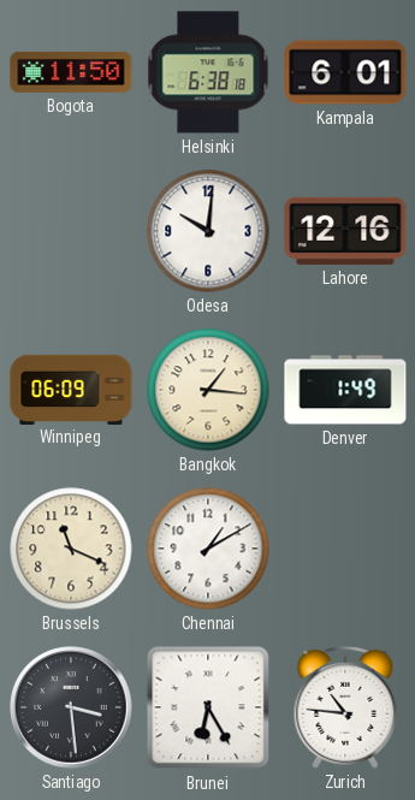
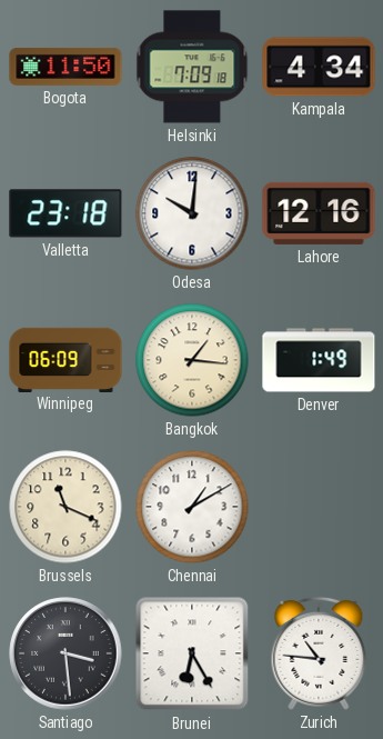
Helsinki: 6:38 -> 7:09
Kampala: 6:01 -> 4:34
Valletta: none -> 23:18
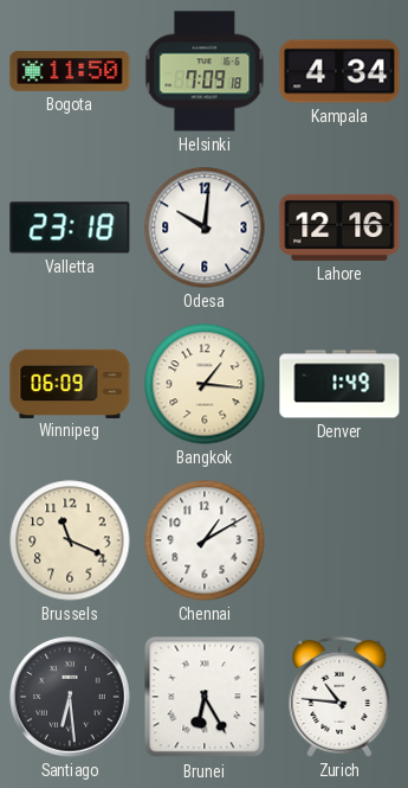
Santiago: 3:29 -> 6:29
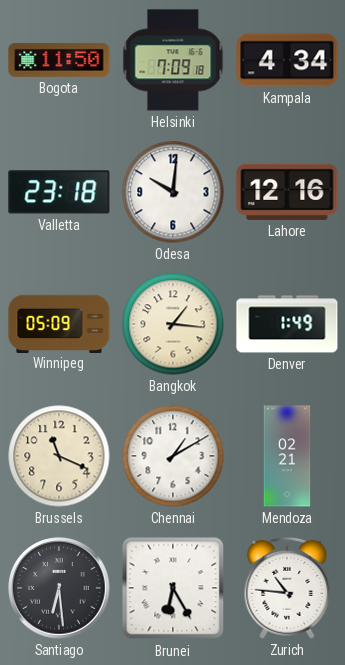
Winnipeg: 06:09 -> 05:09
Mendoza: none -> 02:21
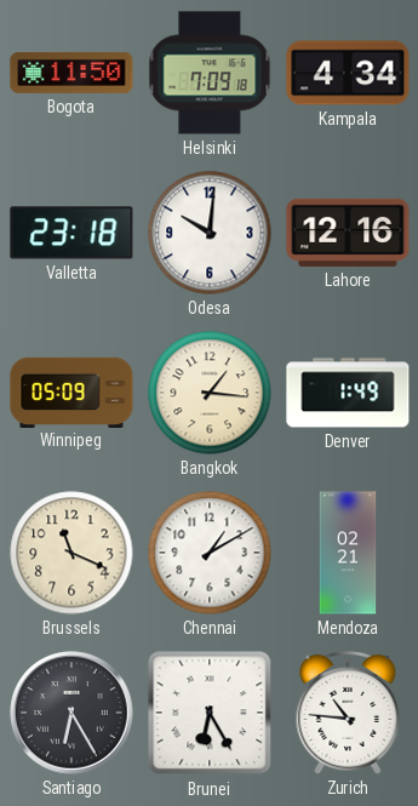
Santiago: 6:29 -> 6:25
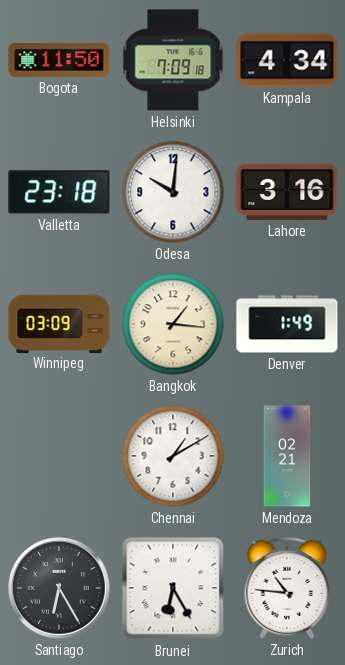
Lahore: 12:16 -> 3:16
Winnipeg: 05:09 -> 03:09
Brussels: 11:19 -> none
